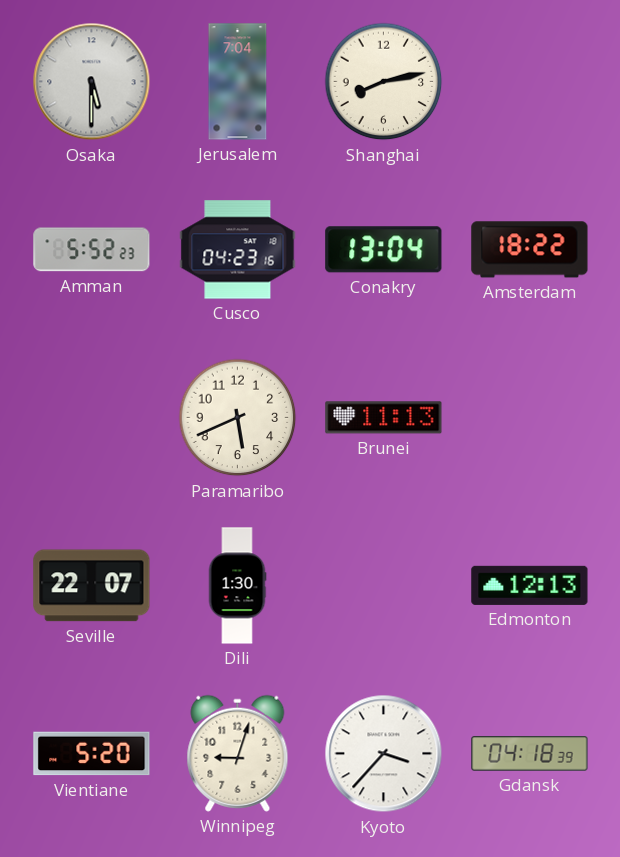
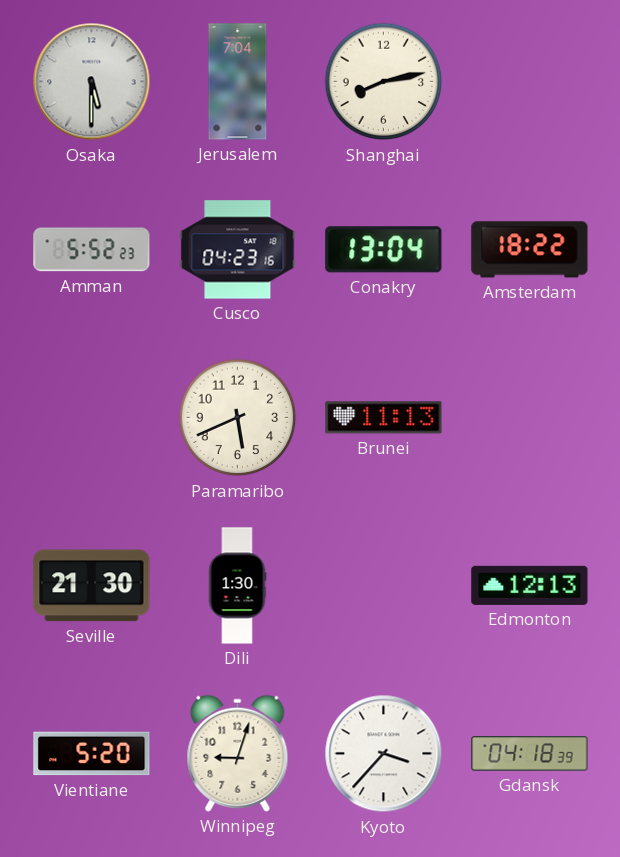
Seville: 22:07 -> 21:30
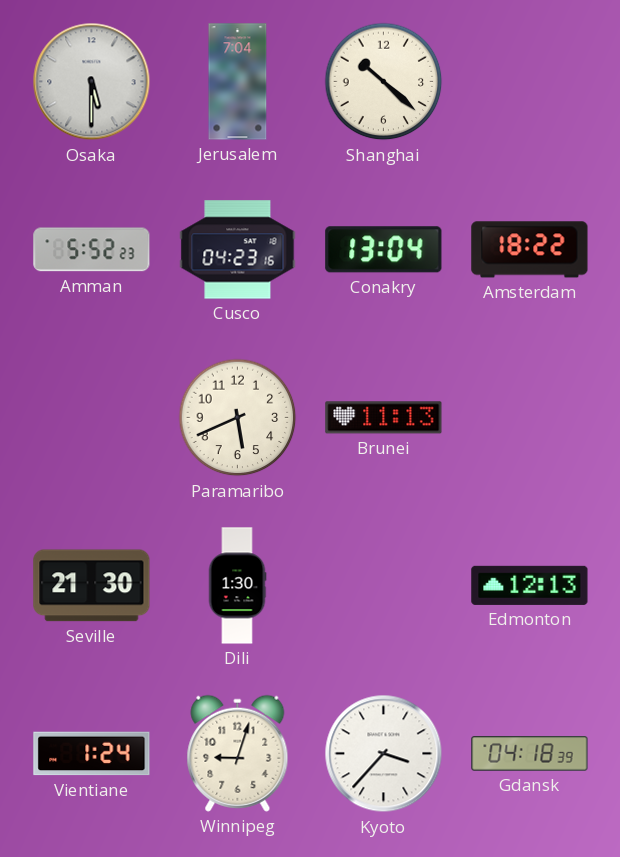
Shanghai: 8:13 -> 10:22
Vientiane: 5:20 -> 1:24
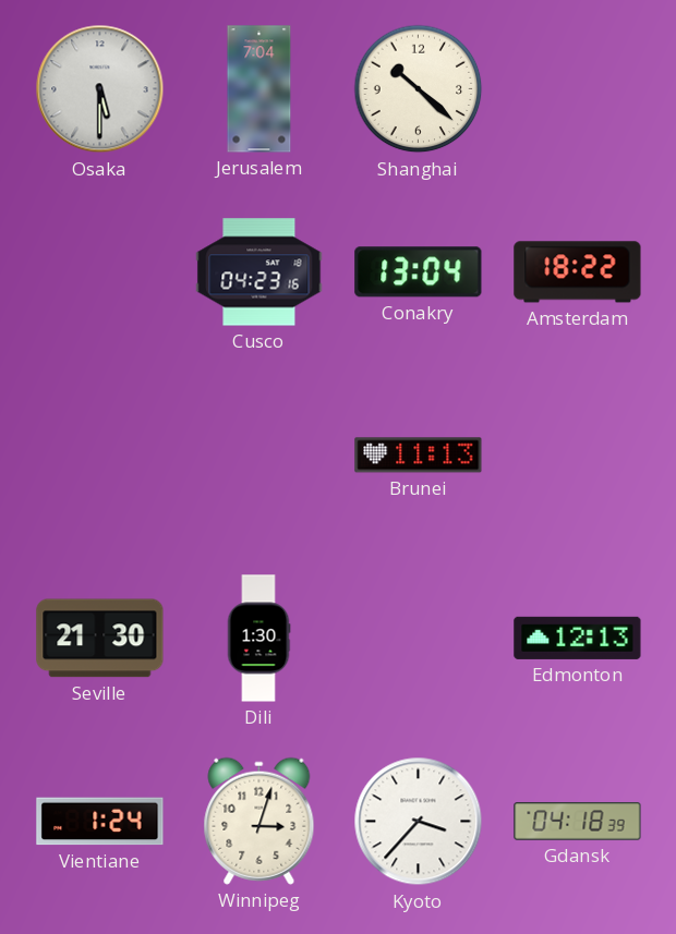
Amman: 5:52 -> none
Paramaribo: 5:41 -> none
Winnipeg: 9:03 -> 3:03
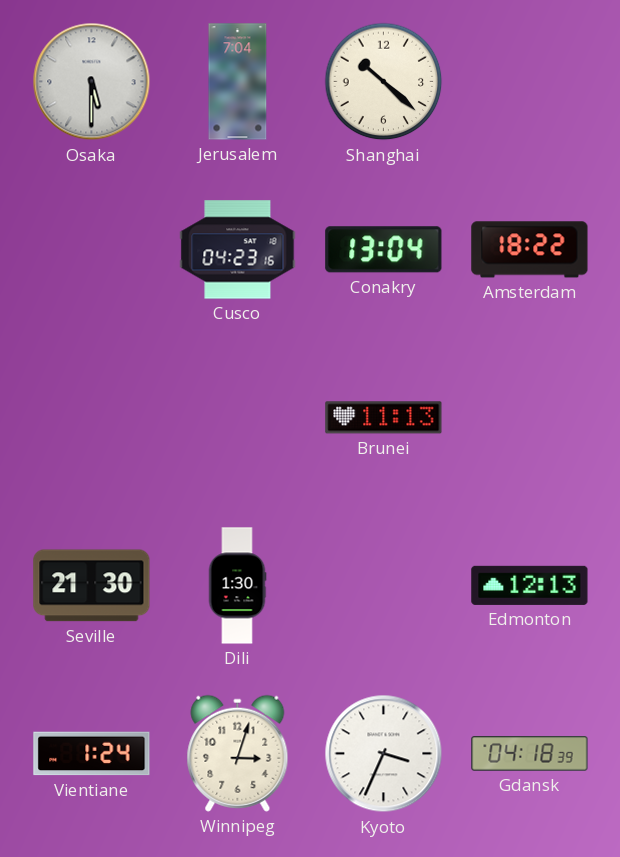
Kyoto: 3:37 -> 3:34
